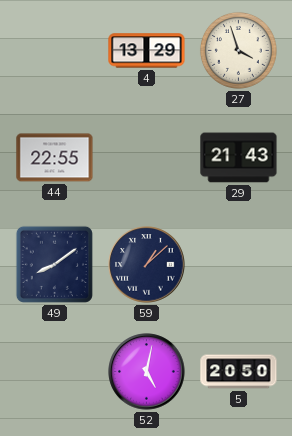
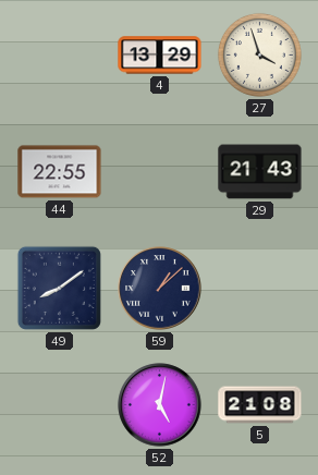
5: 20:50 -> 21:08
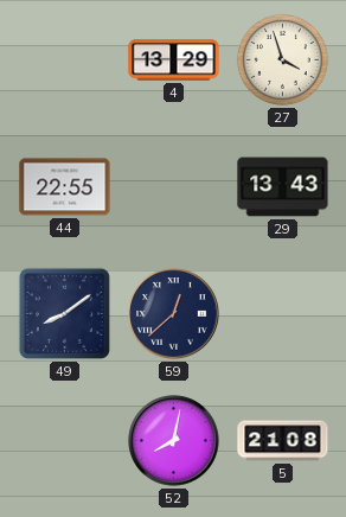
29: 21:43 -> 13:43
59: 1:08 -> 12:38
52: 5:02 -> 8:02
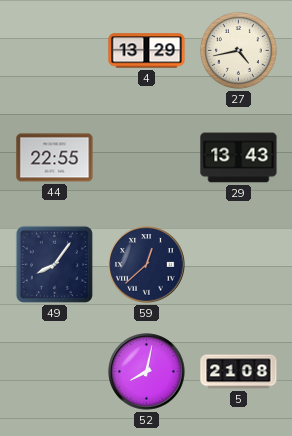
27: 3:57 -> 4:43
49: 8:09 -> 8:06
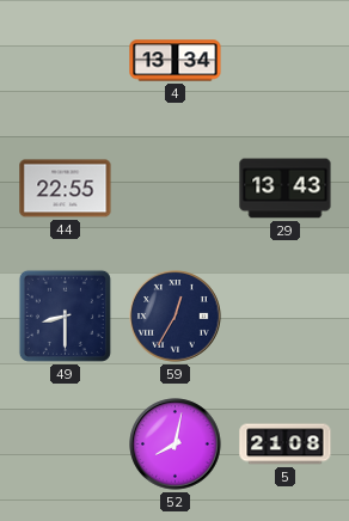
4: 13:29 -> 13:34
27: 4:43 -> none
49: 8:06 -> 8:30
59: 12:38 -> 12:35
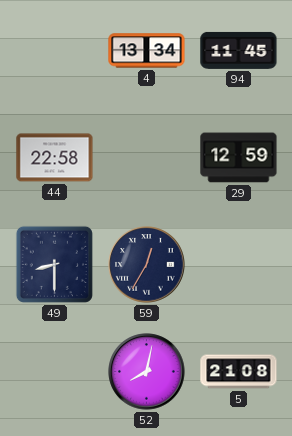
94: none -> 11:45
44: 22:55 -> 22:58
29: 13:43 -> 12:59
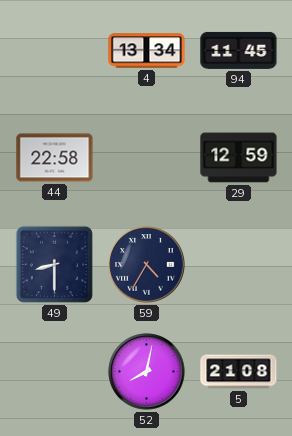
59: 12:35 -> 4:35
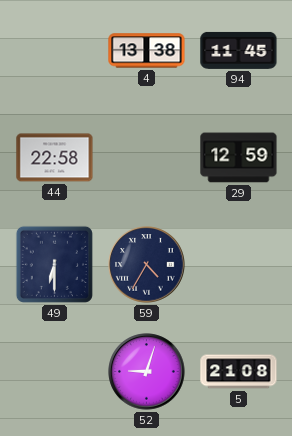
4: 13:34 -> 13:38
49: 8:30 -> 6:30
52: 8:02 -> 9:03
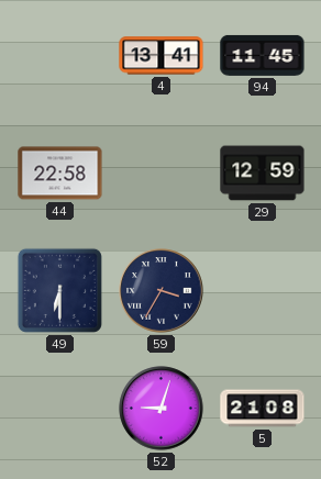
4: 13:38 -> 13:41
59: 4:35 -> 3:35
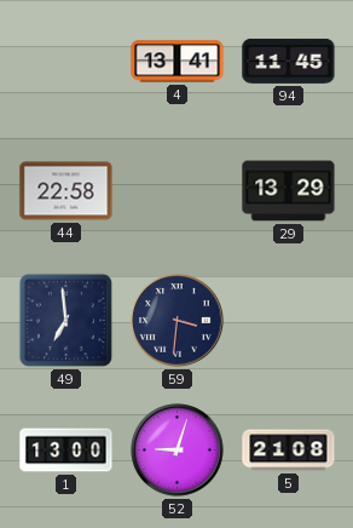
29: 12:59 -> 13:29
49: 6:30 -> 6:59
59: 3:35 -> 3:31
1: none -> 13:00
